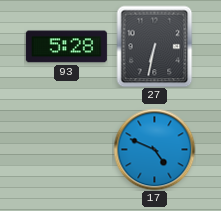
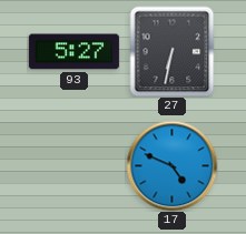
93: 5:28 -> 5:27
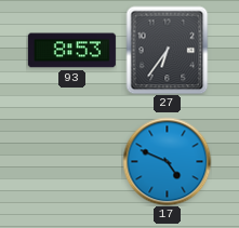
93: 5:27 -> 8:53
27: 6:32 -> 6:36
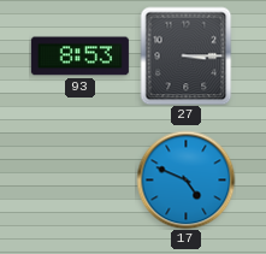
27: 6:36 -> 3:15
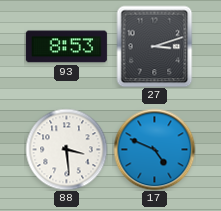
27: 3:15 -> 3:12
88: none -> 3:29
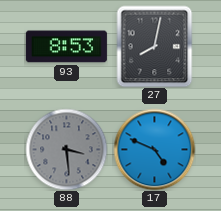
27: 3:12 -> 8:02
88 dial: white -> grey
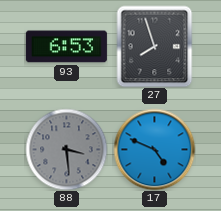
93: 8:53 -> 6:53
27: 8:02 -> 7:57
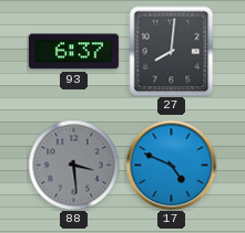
93: 6:53 -> 6:37
27: 7:57 -> 8:01
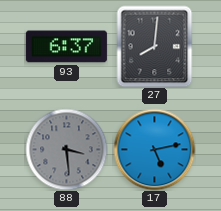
17: 4:49 -> 5:13
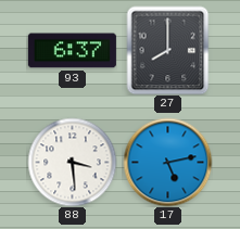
27: 8:01 -> 8:00
88 dial: grey -> white
